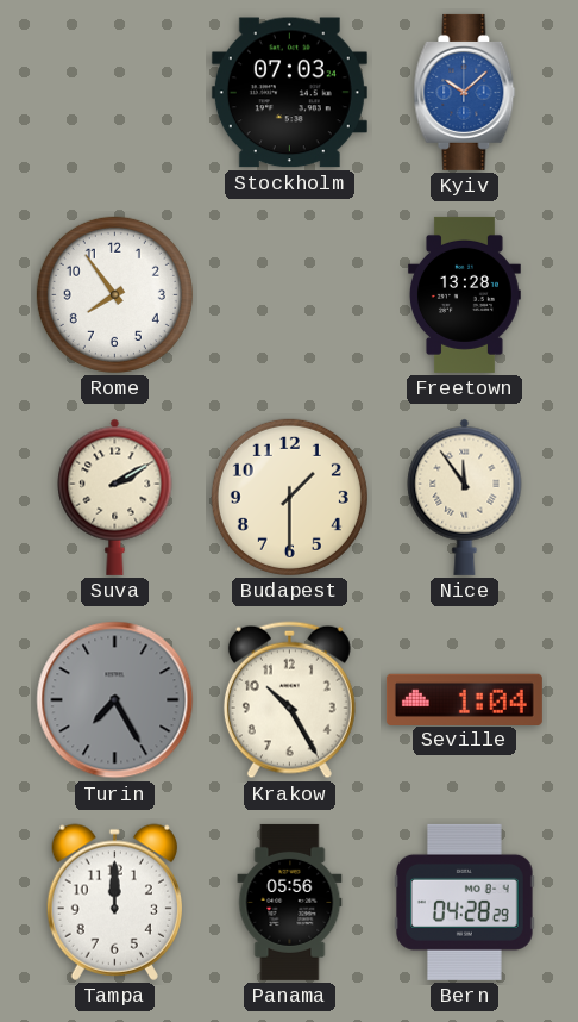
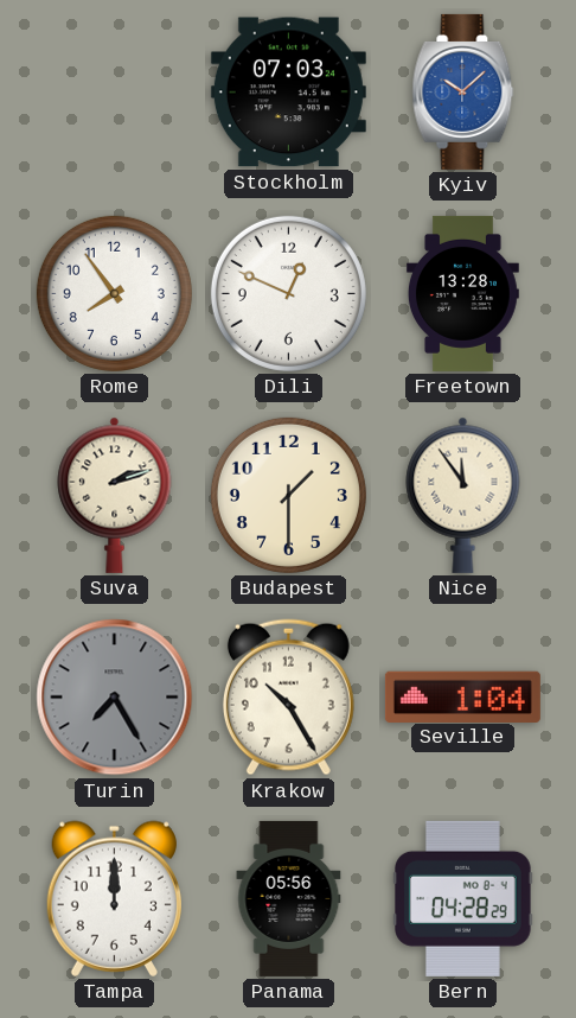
Dili: none -> 12:49
Suva: 2:10 -> 2:12
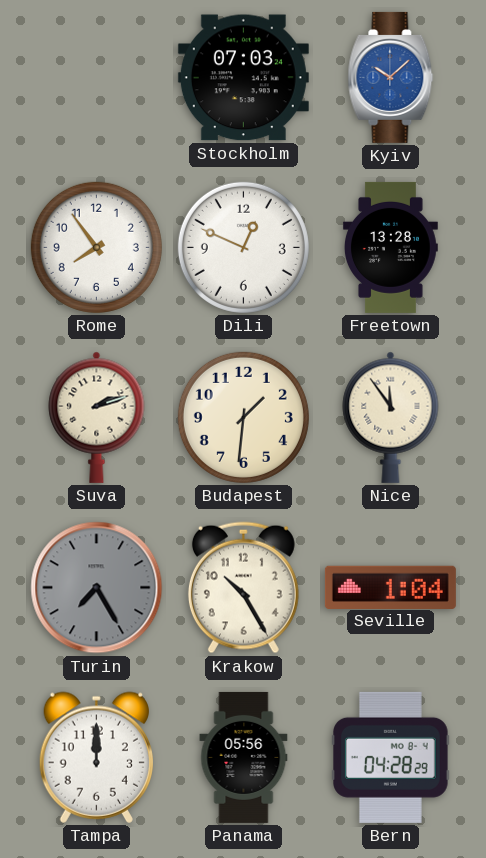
Budapest: 1:30 -> 1:31
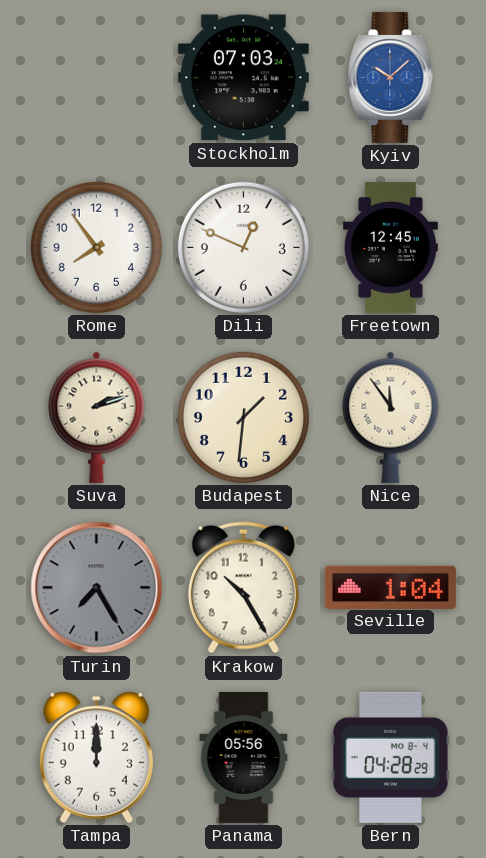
Freetown: 13:28 -> 12:45
